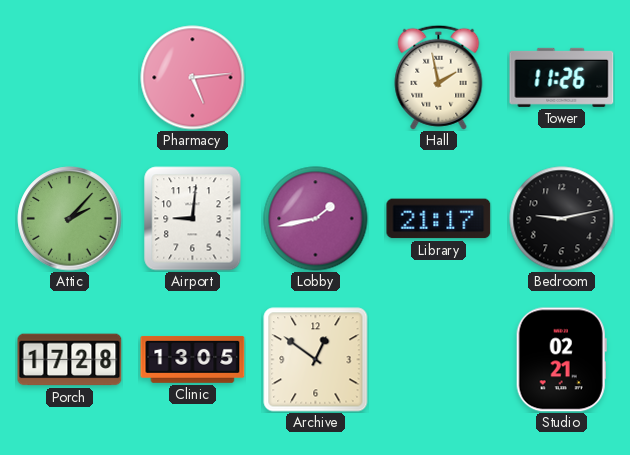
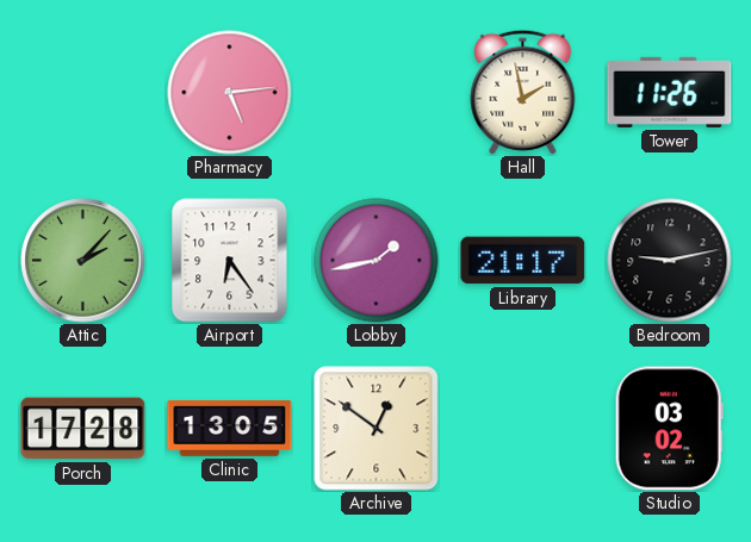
Airport: 9:01 -> 6:24
Studio: 02:21 -> 03:02
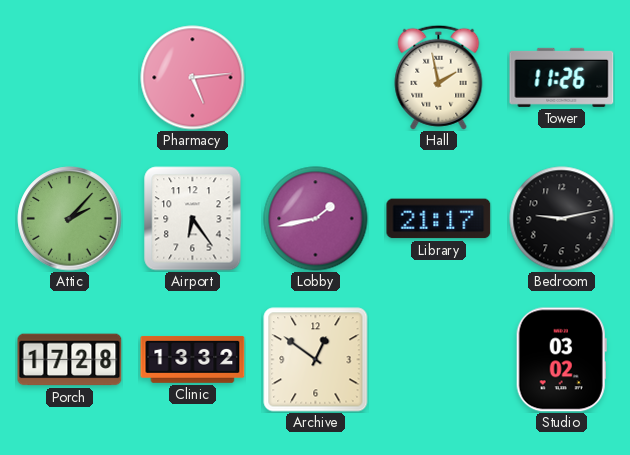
Clinic: 13:05 -> 13:32
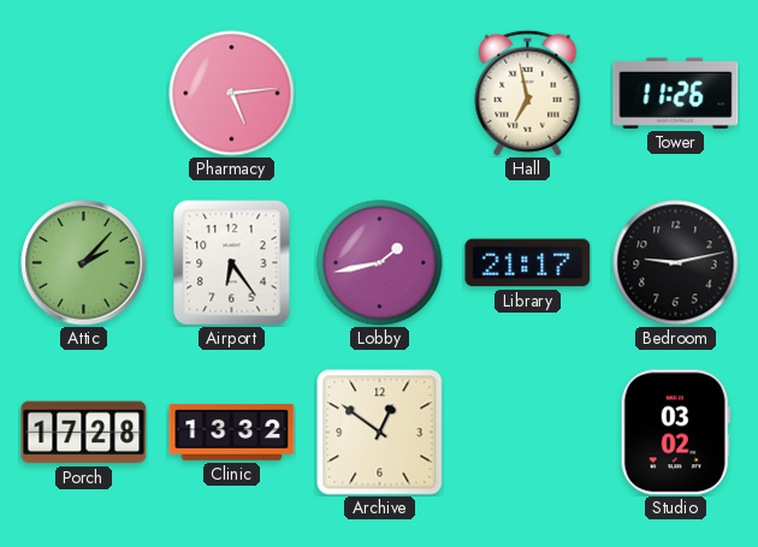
Hall: 1:58 -> 6:58
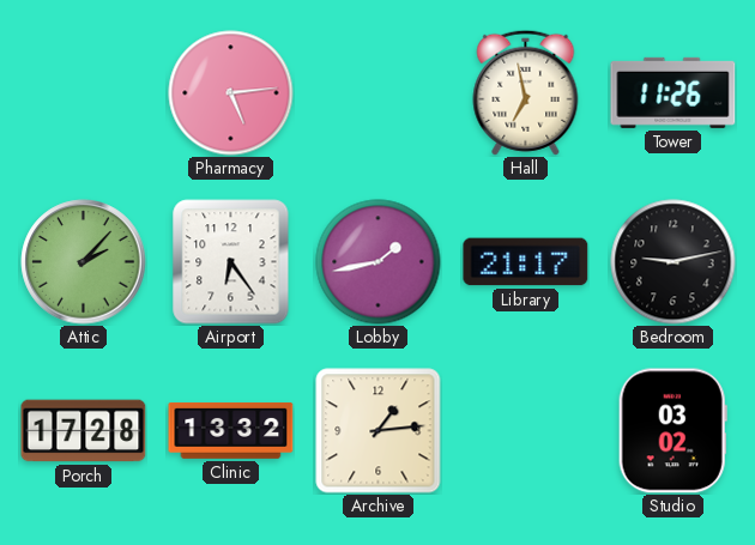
Archive: 12:51 -> 1:14
